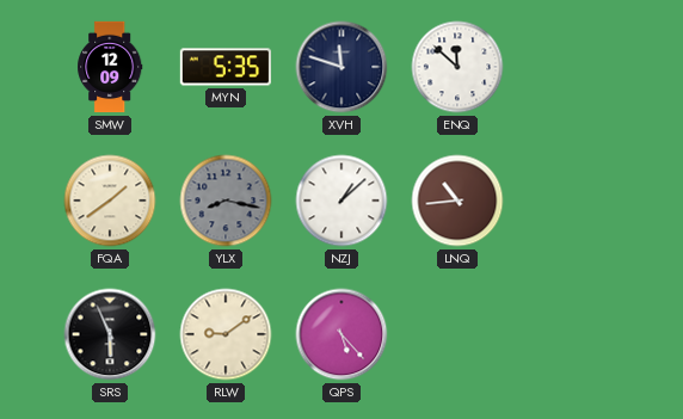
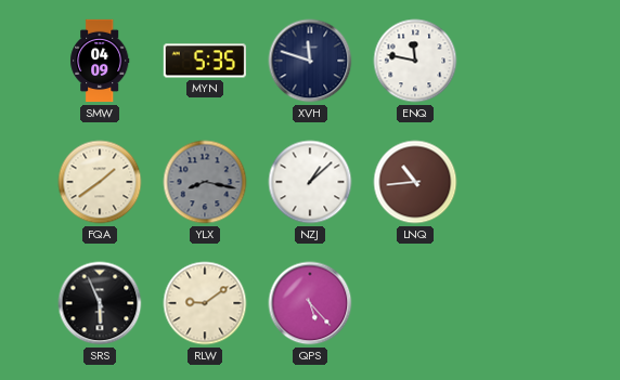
SMW: 12:09 -> 04:09
ENQ: 11:52 -> 11:47
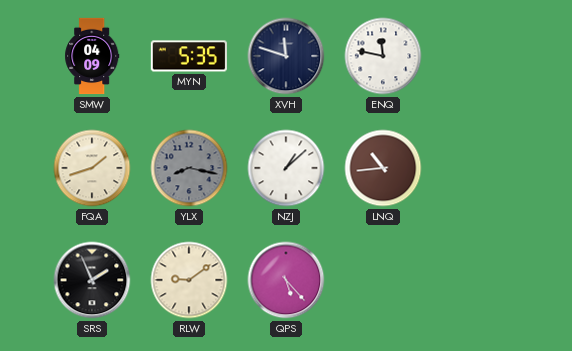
FQA: 1:39 -> 1:42
SRS: 5:56 -> 1:56
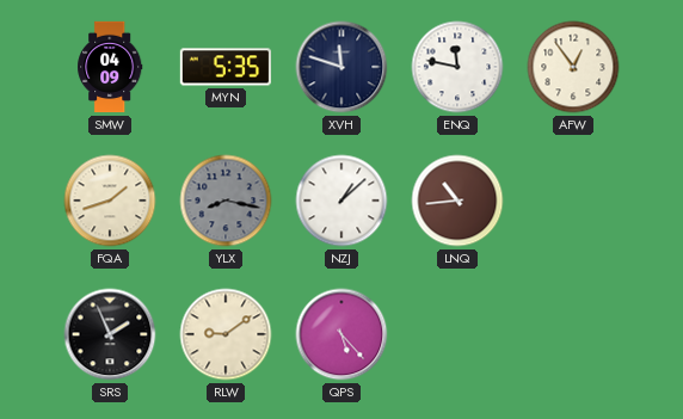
AFW: none -> 12:54
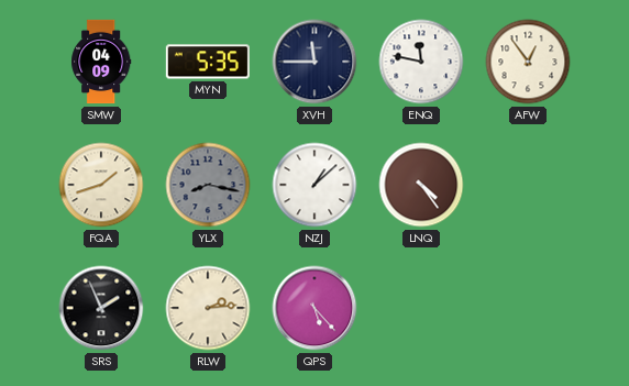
XVH: 11:48 -> 11:45
LNQ: 10:44 -> 4:24
RLW: 9:09 -> 2:14
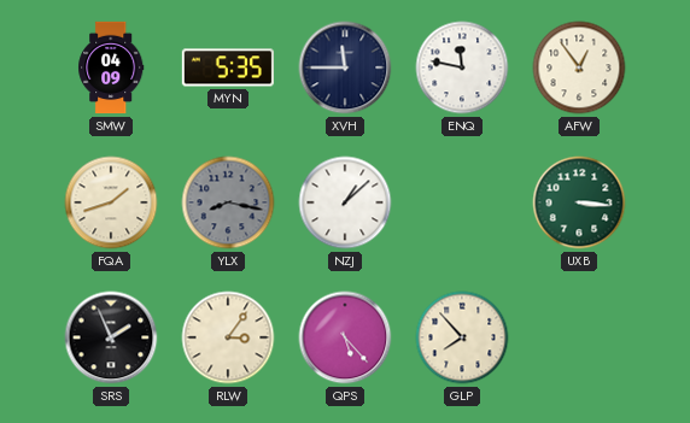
LNQ: 4:24 -> none
UXB: none -> 3:16
RLW: 2:14 -> 3:06
GLP: none -> 7:53
